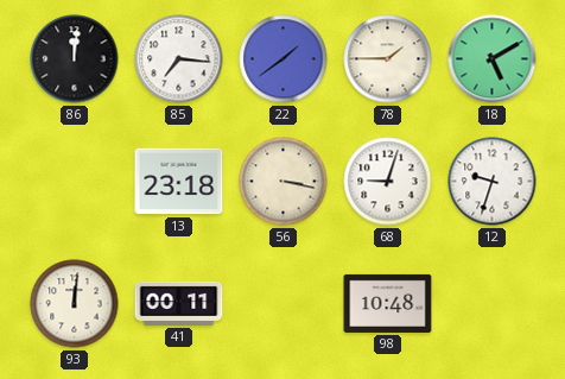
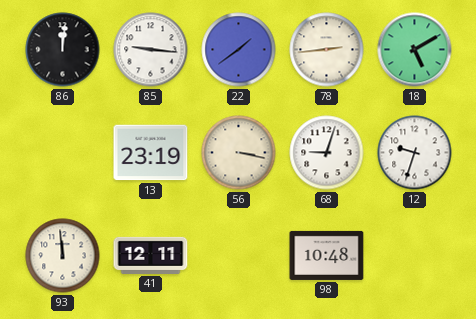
85: 7:16 -> 9:16
78: 1:45 -> 2:44
13: 23:18 -> 23:19
93: 12:01 -> 11:59
41: 00:11 -> 12:11
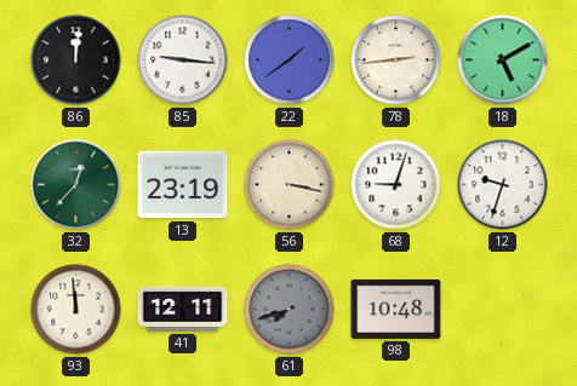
32: none -> 12:37
61: none -> 7:42
